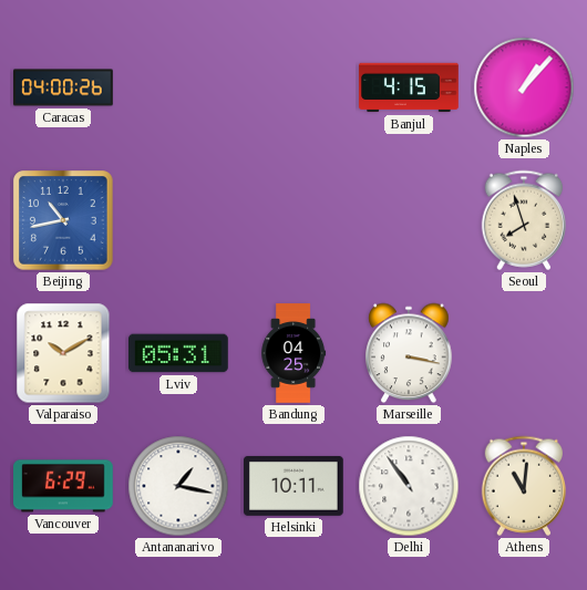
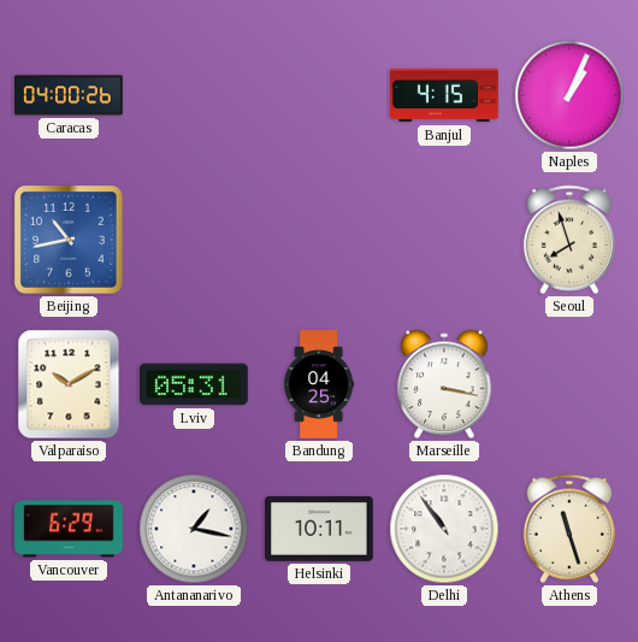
Naples: 1:07 -> 1:04
Athens: 11:01 -> 11:27
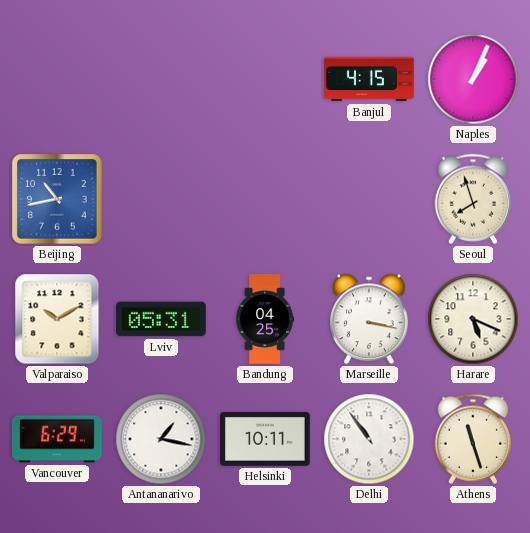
Caracas: 04:00 -> none
Harare: none -> 5:19
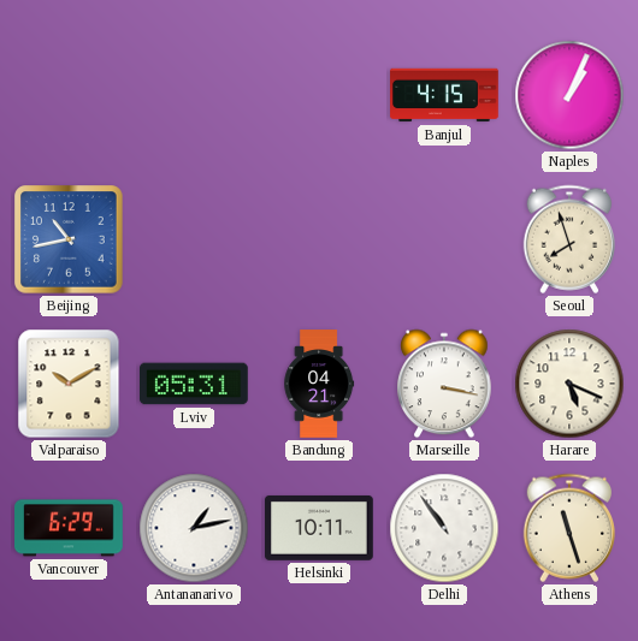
Bandung: 04:25 -> 04:21
Antananarivo: 1:17 -> 1:13
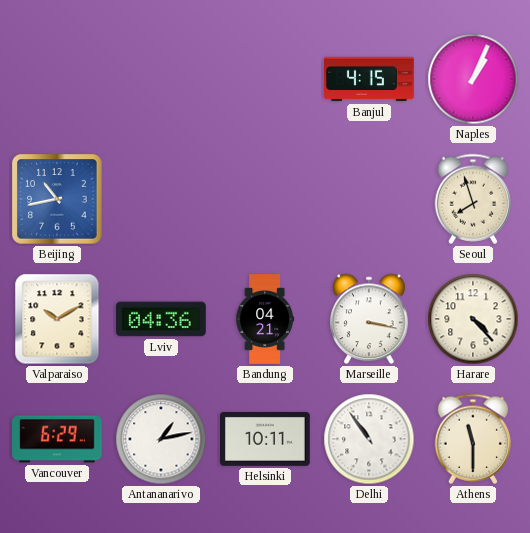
Lviv: 05:31 -> 04:36
Harare: 5:19 -> 4:23
Athens: 11:27 -> 11:30
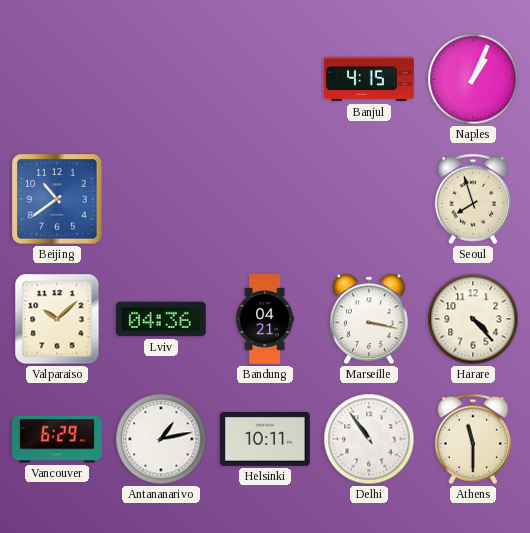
Beijing: 10:43 -> 10:39
Valparaiso: 10:10 -> 10:08
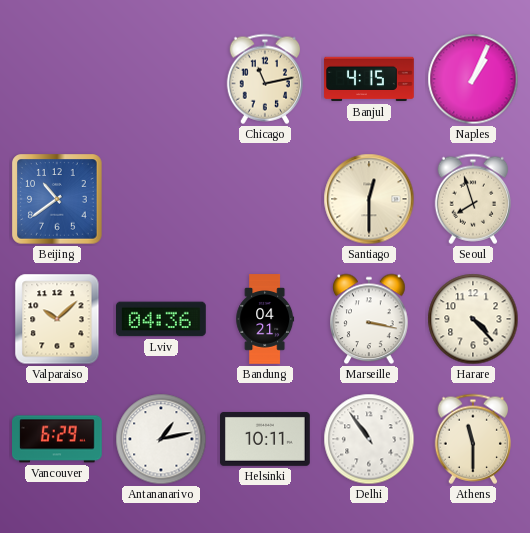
Chicago: none -> 11:13
Santiago: none -> 12:30
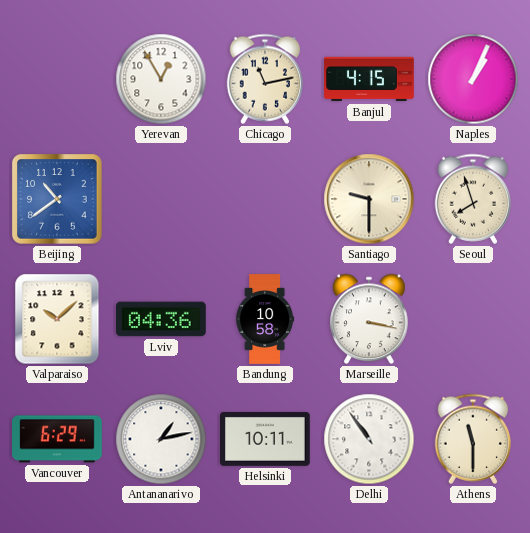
Yerevan: none -> 12:55
Santiago: 12:30 -> 9:30
Bandung: 04:21 -> 10:58
Harare: 4:23 -> none
